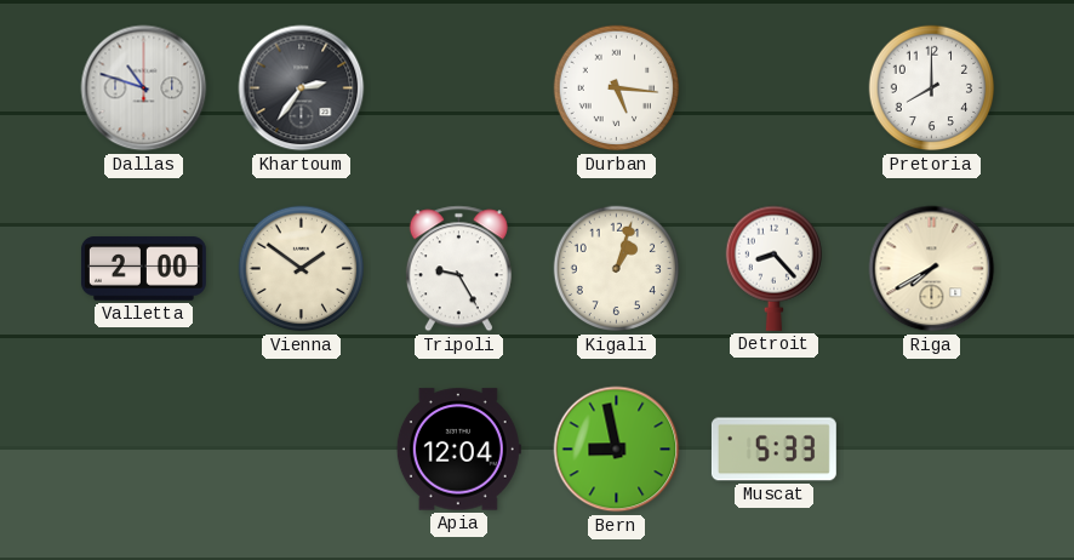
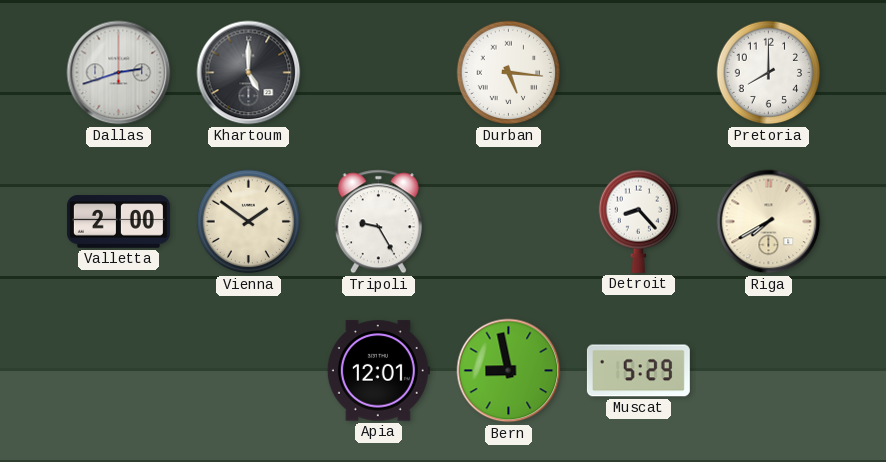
Dallas: 10:48 -> 2:42
Khartoum: 2:36 -> 5:00
Kigali: 1:03 -> none
Apia: 12:04 -> 12:01
Muscat: 5:33 -> 5:29
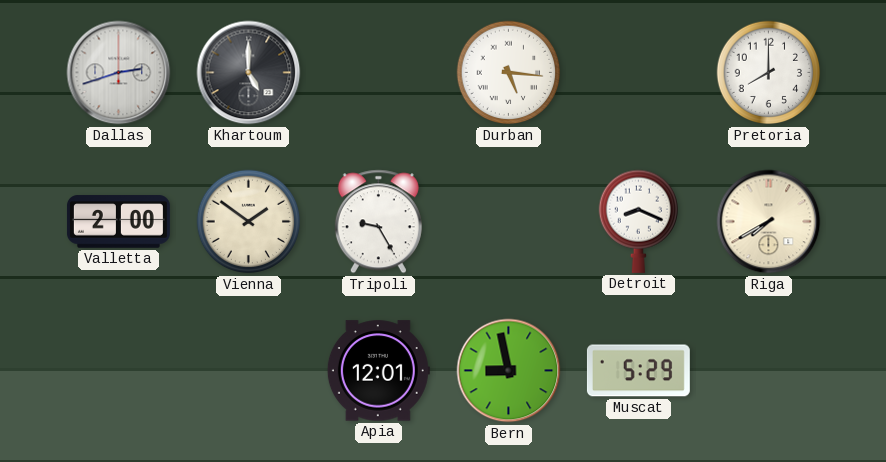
Detroit: 8:23 -> 8:19
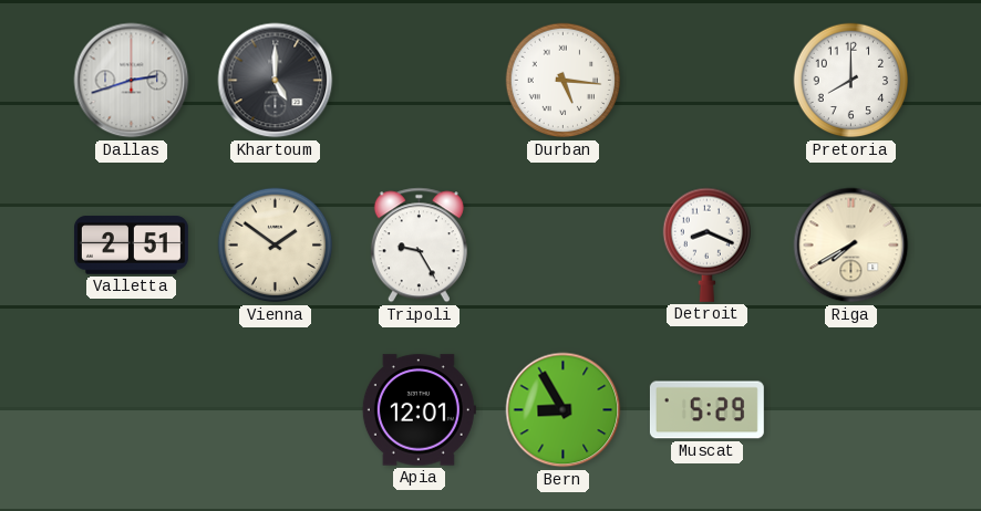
Valletta: 2:00 -> 2:51
Bern: 8:58 -> 8:55
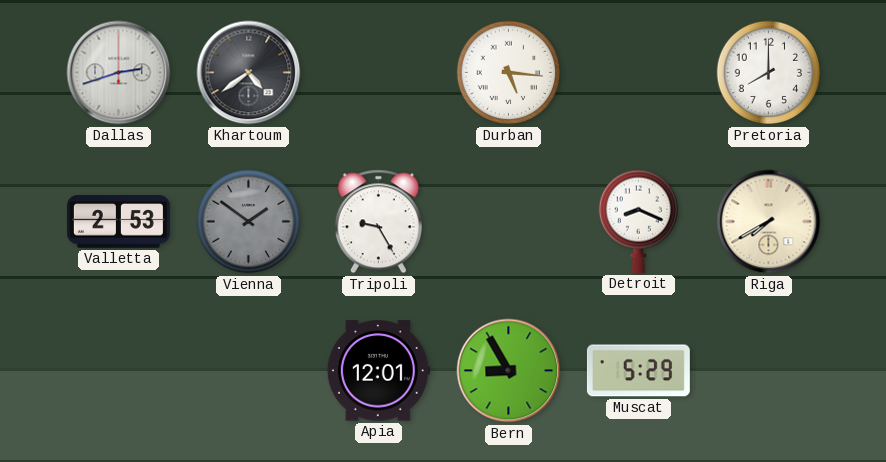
Khartoum: 5:00 -> 4:39
Valletta: 2:51 -> 2:53
Vienna dial: cream -> grey
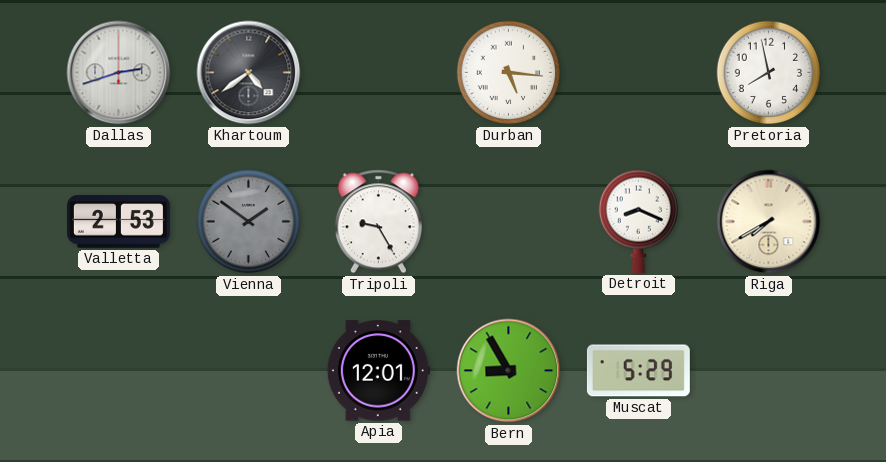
Pretoria: 8:00 -> 7:58
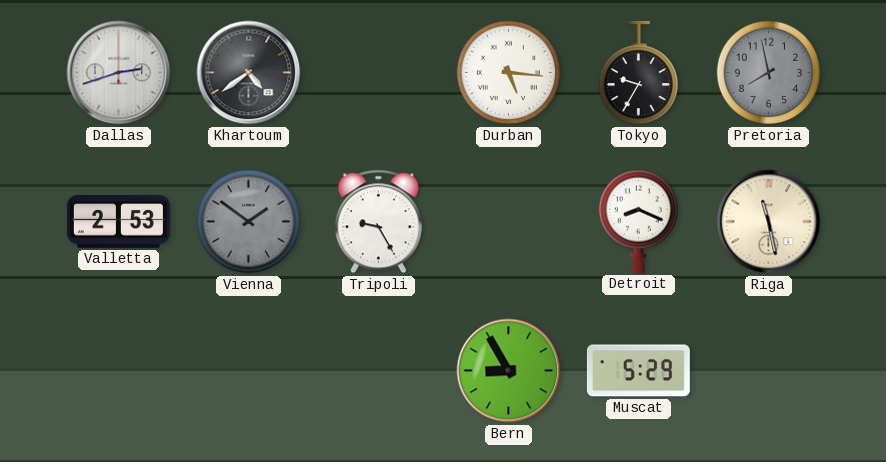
Tokyo: none -> 9:35
Pretoria dial: white -> grey
Riga: 7:40 -> 11:28
Apia: 12:01 -> none
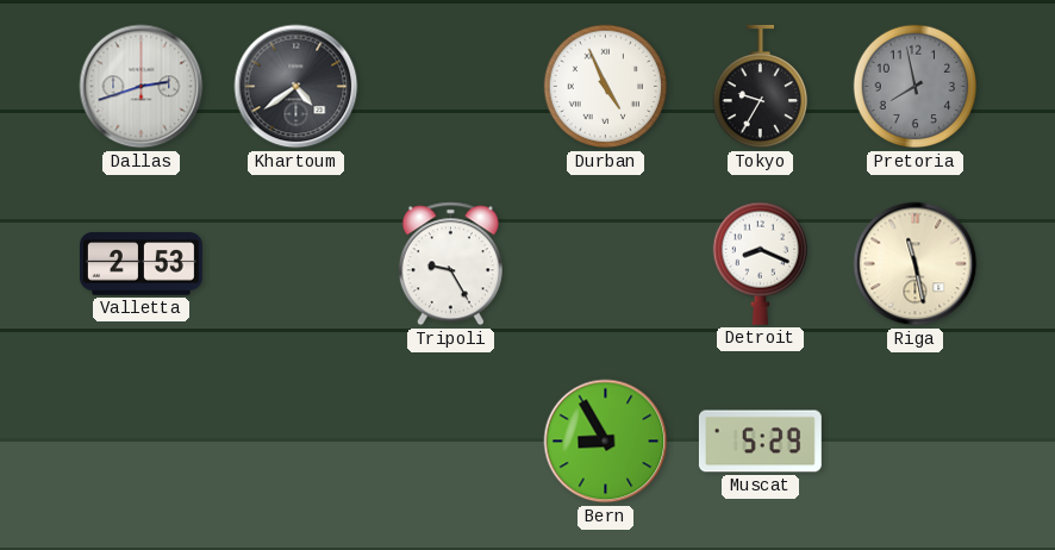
Durban: 5:16 -> 4:56
Vienna: 1:51 -> none
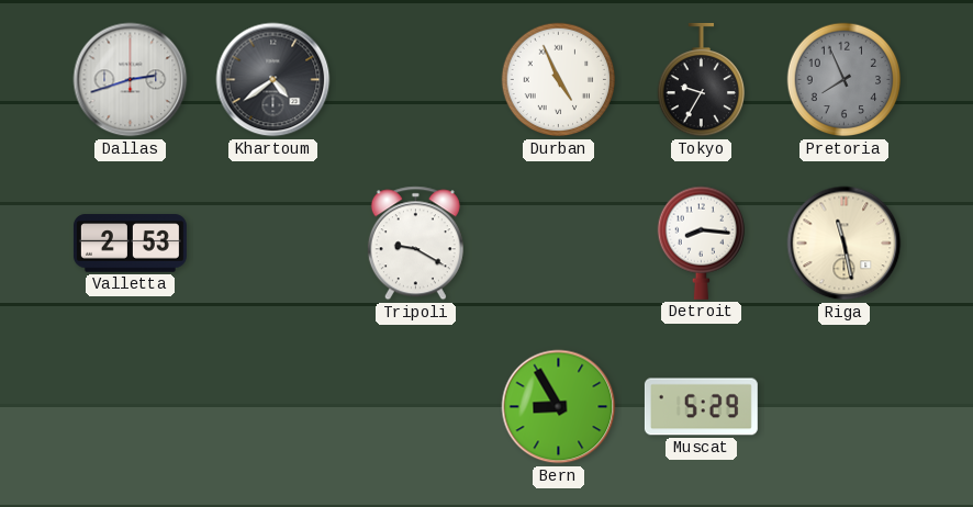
Pretoria: 7:58 -> 7:56
Tripoli: 9:25 -> 9:20
Detroit: 8:19 -> 8:16
